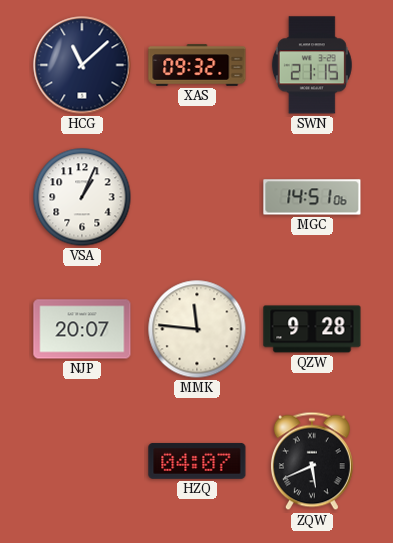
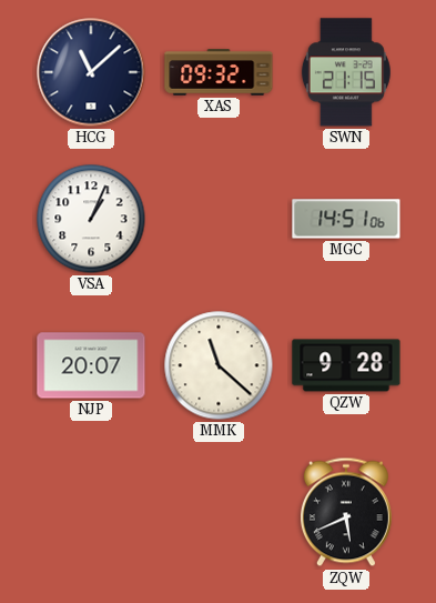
MMK: 11:46 -> 11:22
HZQ: 04:07 -> none
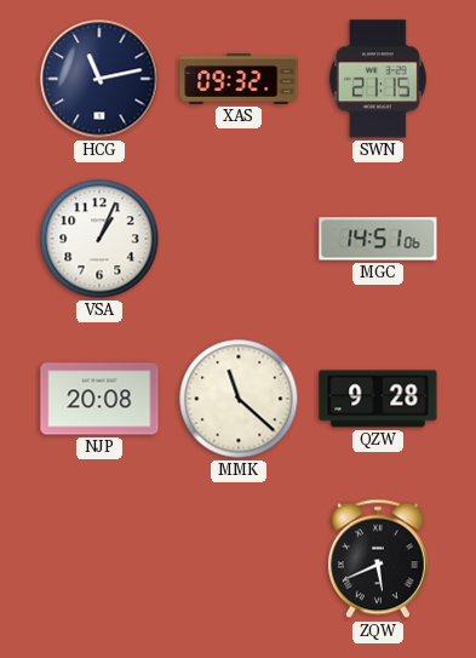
HCG: 11:08 -> 11:13
NJP: 20:07 -> 20:08
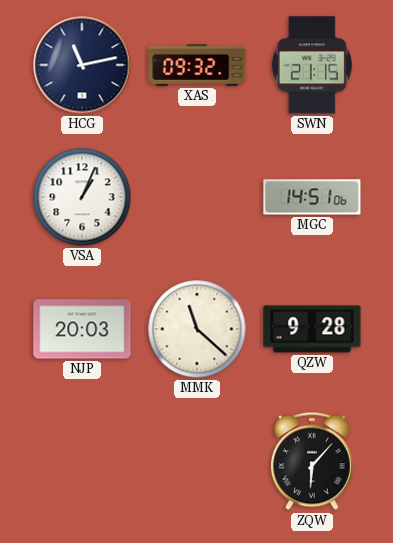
NJP: 20:08 -> 20:03
ZQW: 5:41 -> 6:07
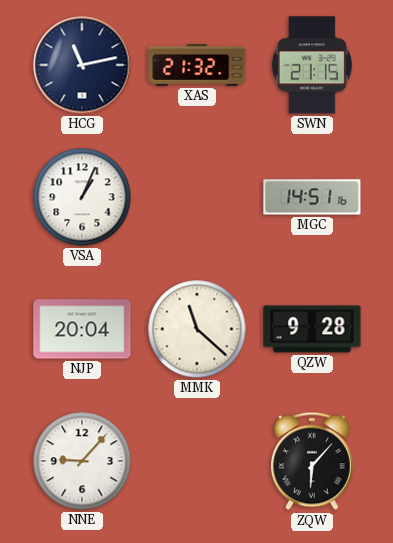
XAS: 09:32 -> 21:32
MGC: 14:51:06 -> 14:51:16
NJP: 20:03 -> 20:04
NNE: none -> 9:07
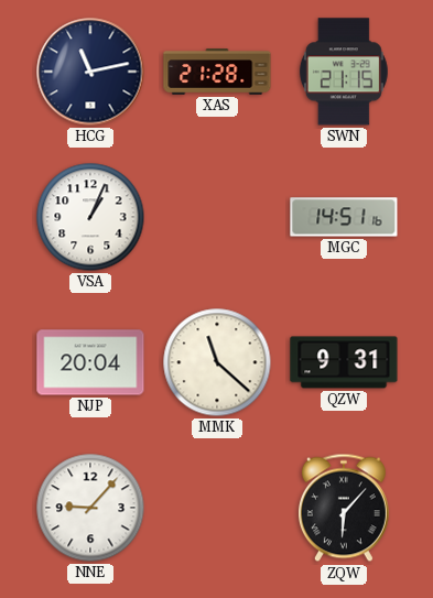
XAS: 21:32 -> 21:28
QZW: 9:28 -> 9:31
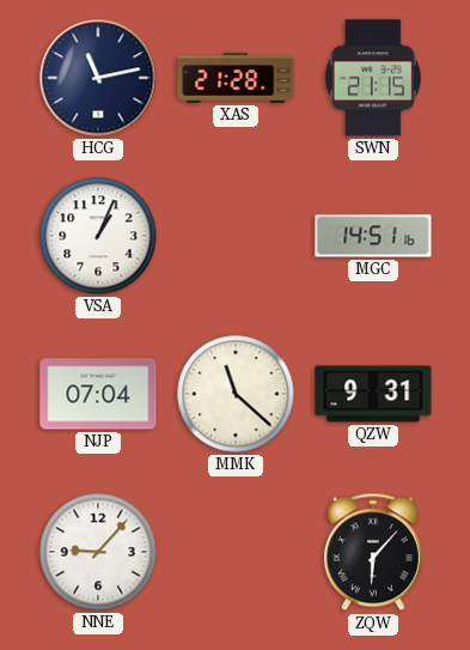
NJP: 20:04 -> 07:04
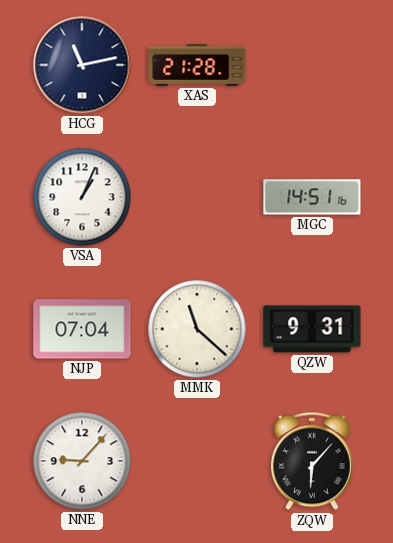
SWN: 21:15 -> none
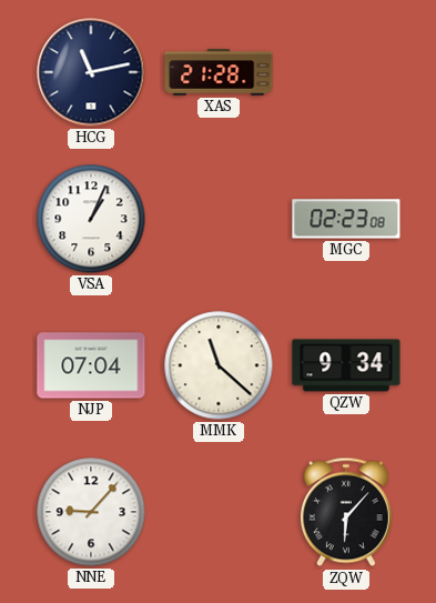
MGC: 14:51 -> 02:23
QZW: 9:31 -> 9:34
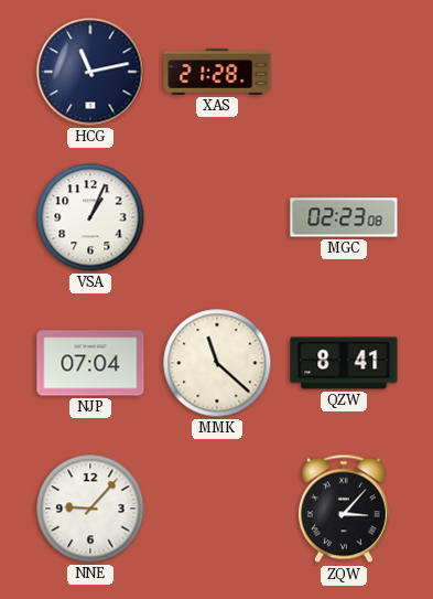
QZW: 9:34 -> 8:41
ZQW: 6:07 -> 3:07
